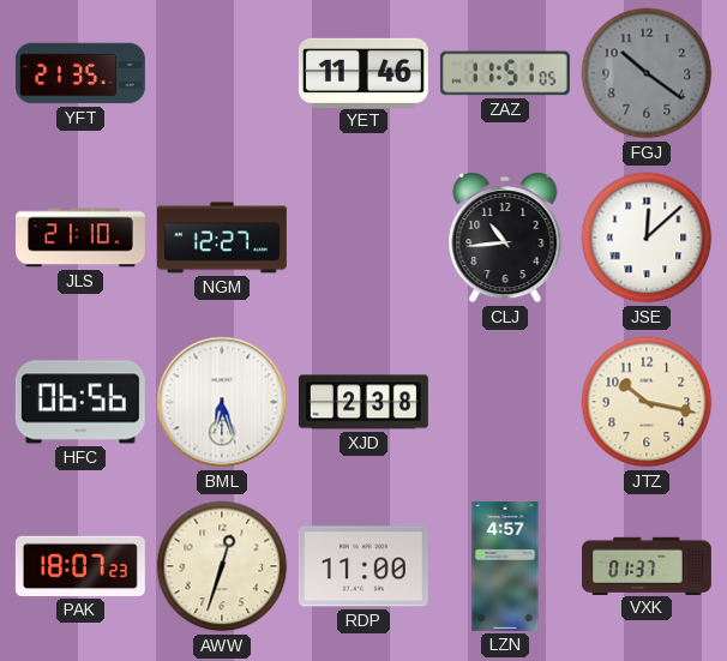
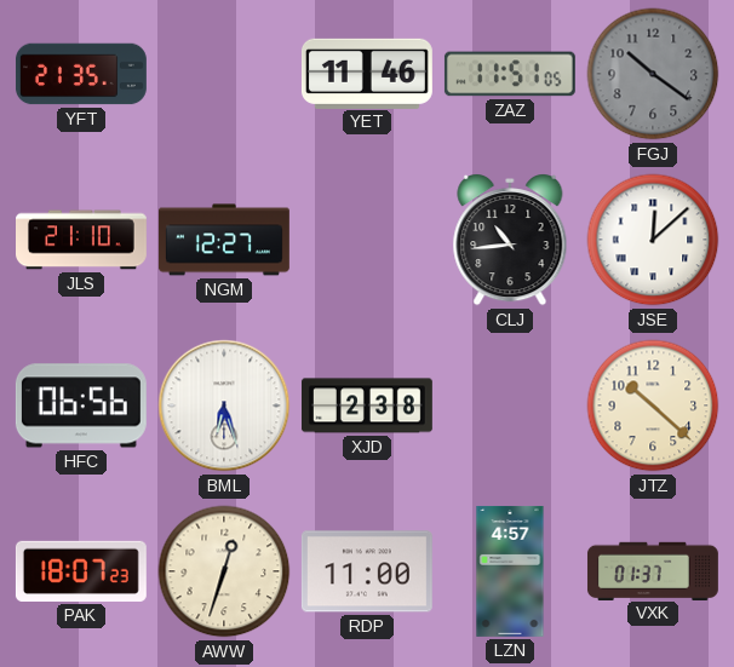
JTZ: 10:17 -> 10:22
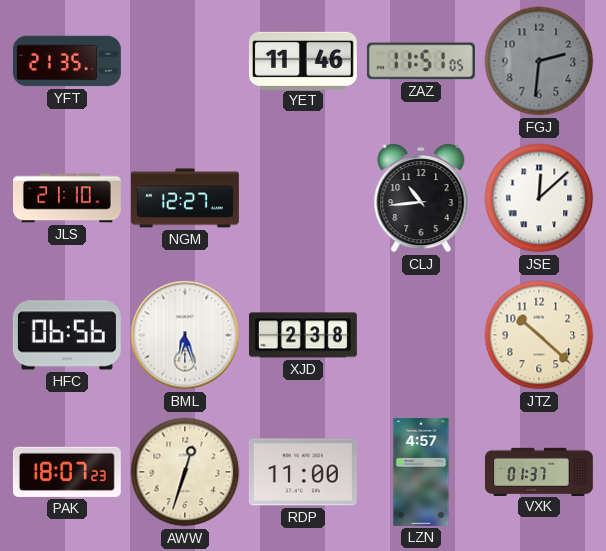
FGJ: 10:21 -> 2:31
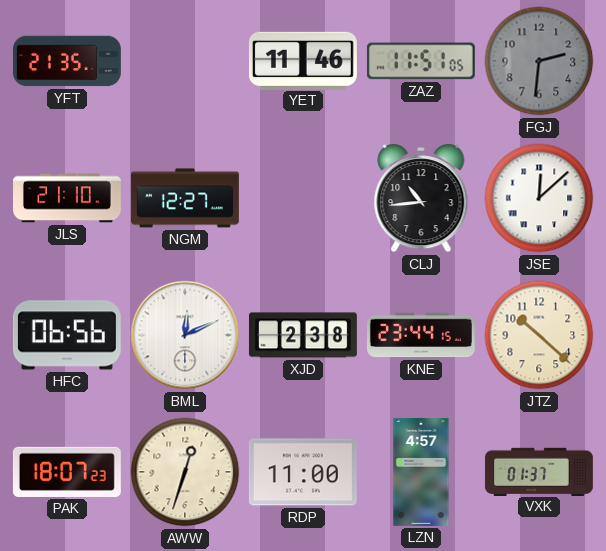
BML: 6:27 -> 12:11
KNE: none -> 23:44
